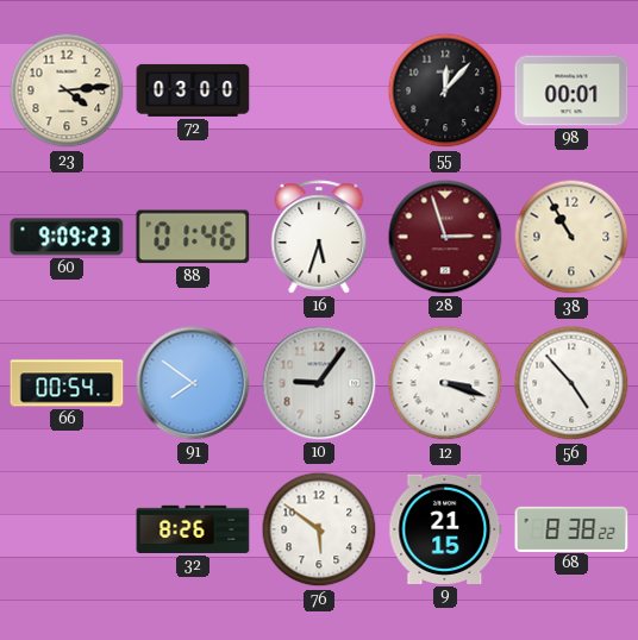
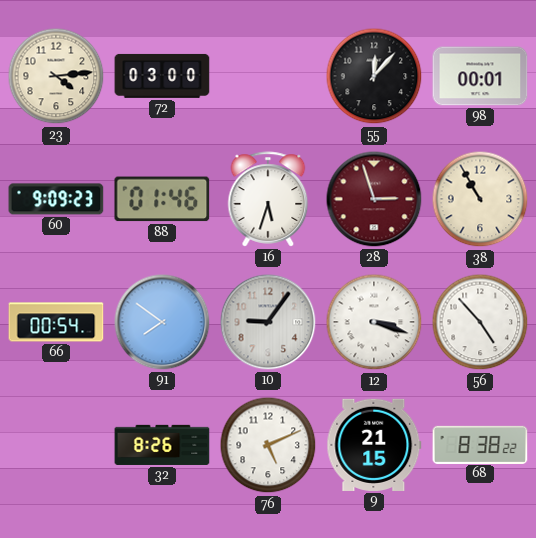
76: 5:51 -> 5:11
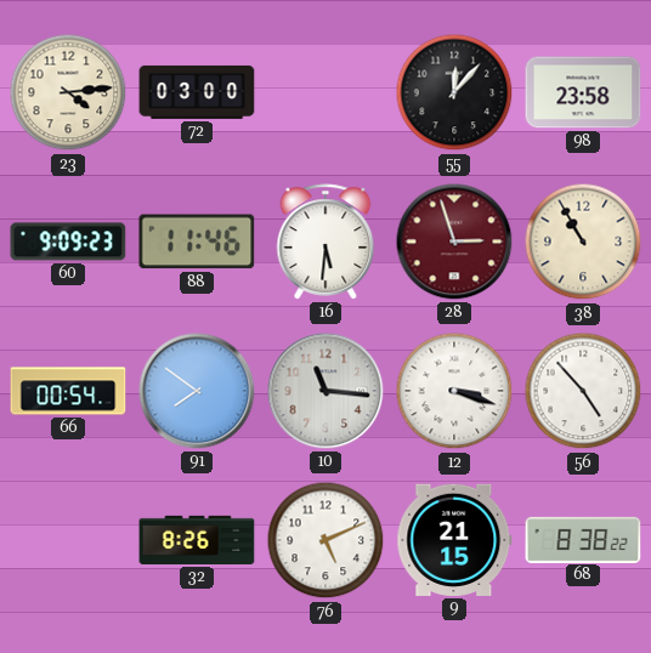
98: 00:01 -> 23:58
88: 01:46 -> 11:46
16: 5:33 -> 5:31
10: 9:06 -> 11:16
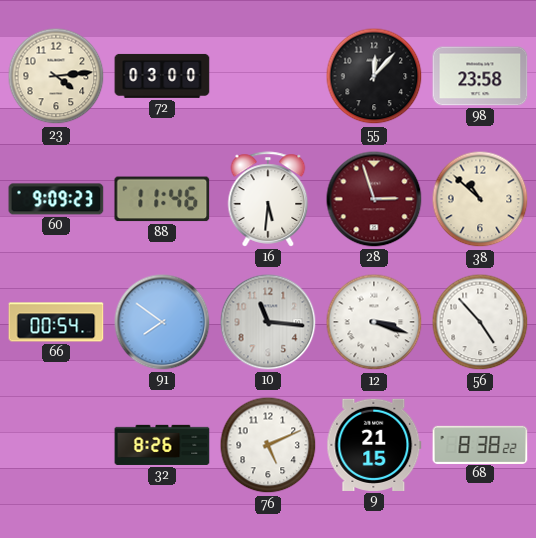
38: 10:55 -> 10:52
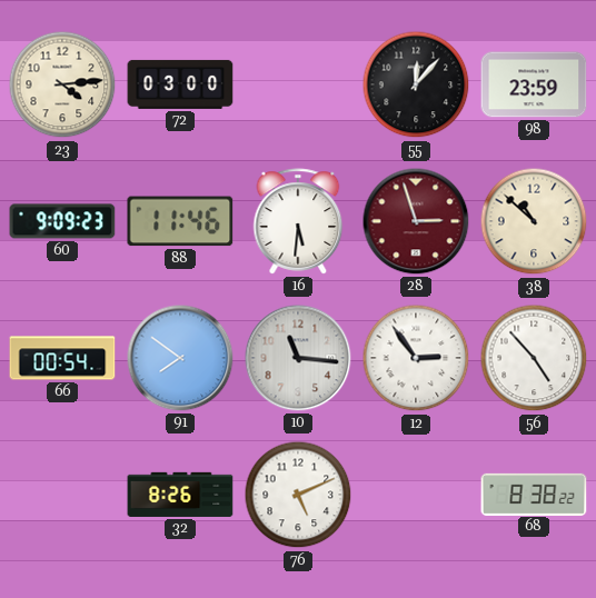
98: 23:58 -> 23:59
12: 3:18 -> 2:54
9: 21:15 -> none
